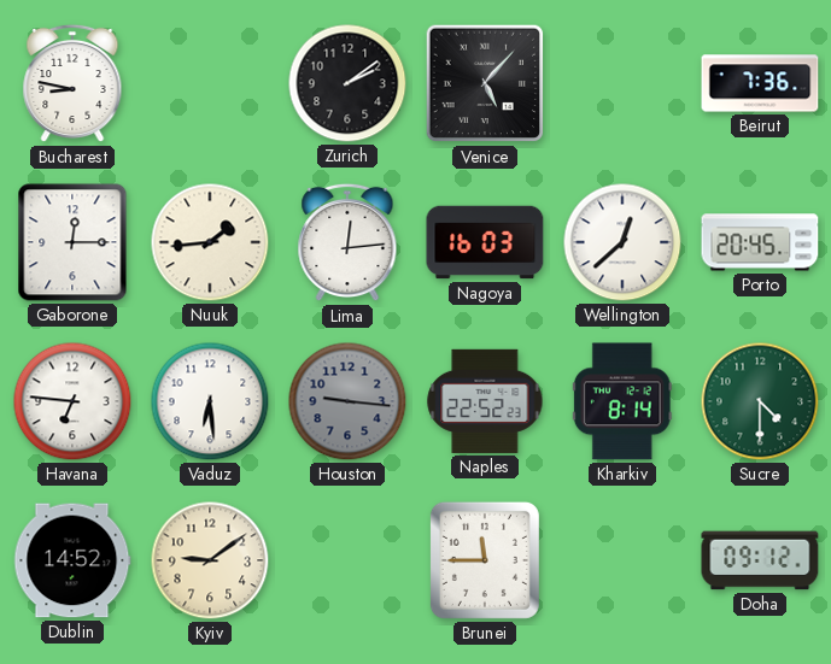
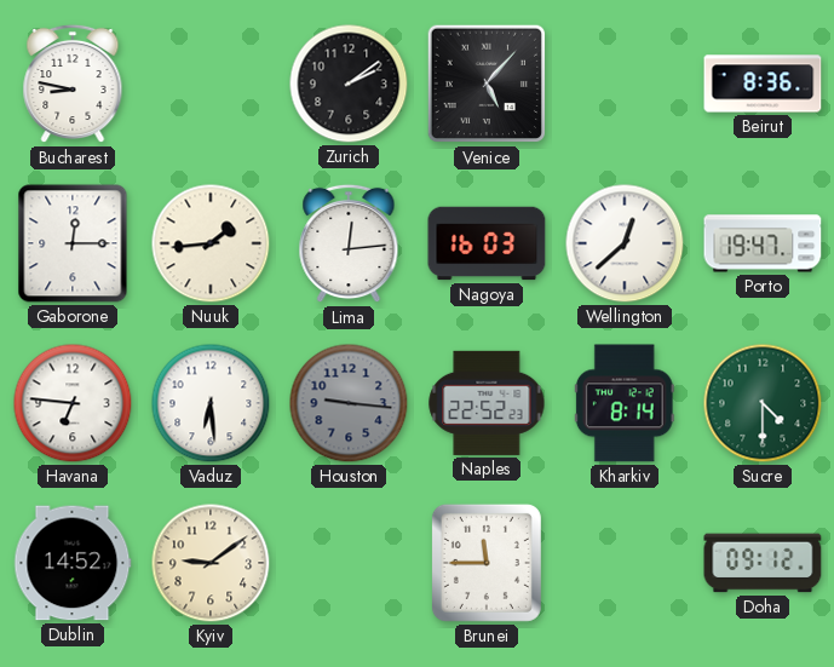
Beirut: 7:36 -> 8:36
Porto: 20:45 -> 19:47
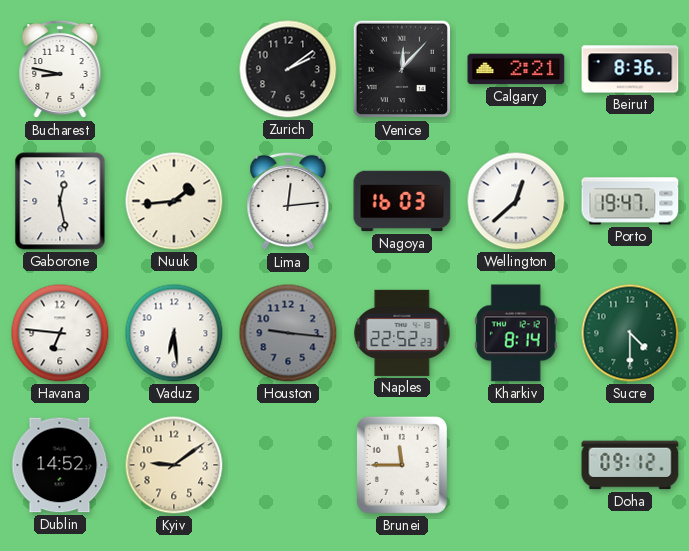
Venice: 5:07 -> 12:07
Calgary: none -> 2:21
Gaborone: 12:15 -> 12:28
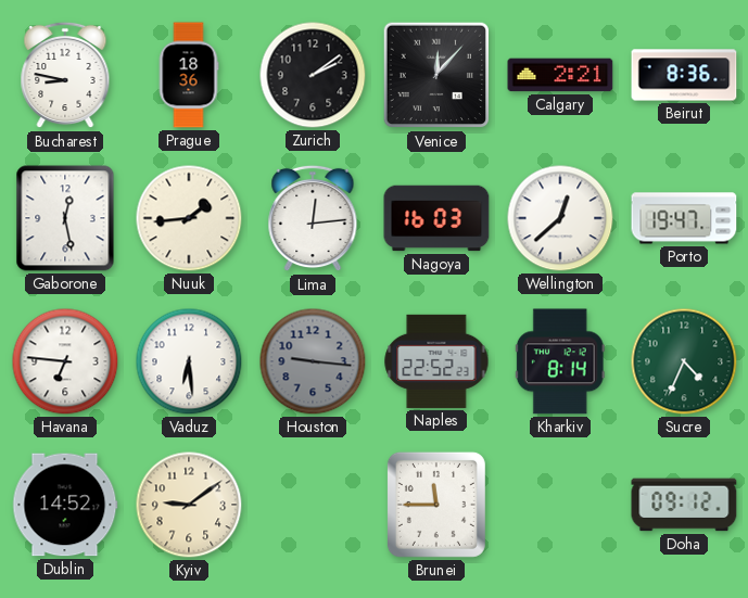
Prague: none -> 18:36
Sucre: 4:30 -> 4:34
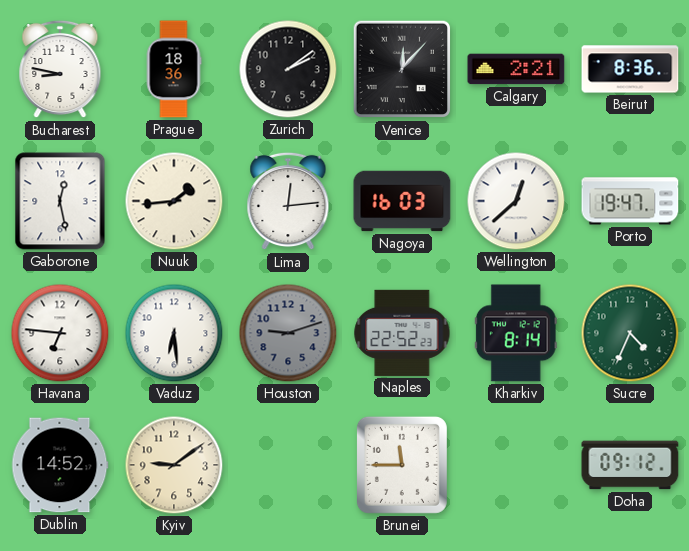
Houston: 9:16 -> 9:12
